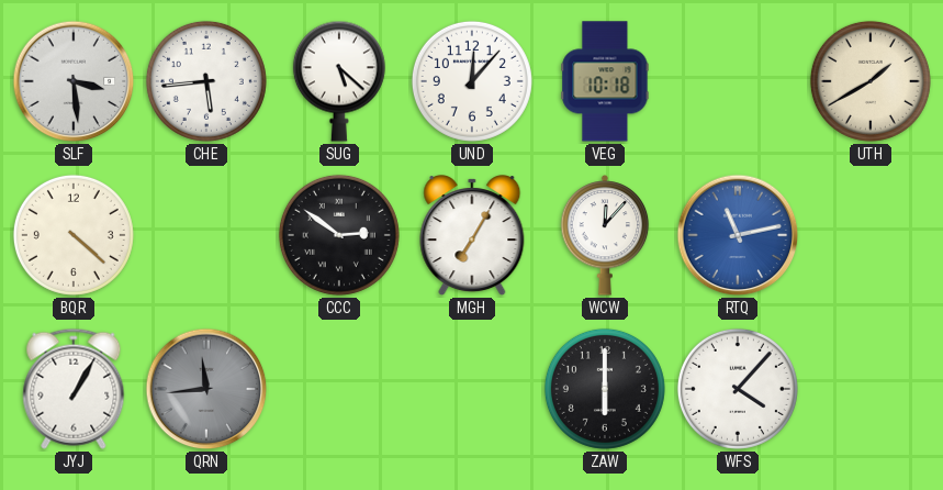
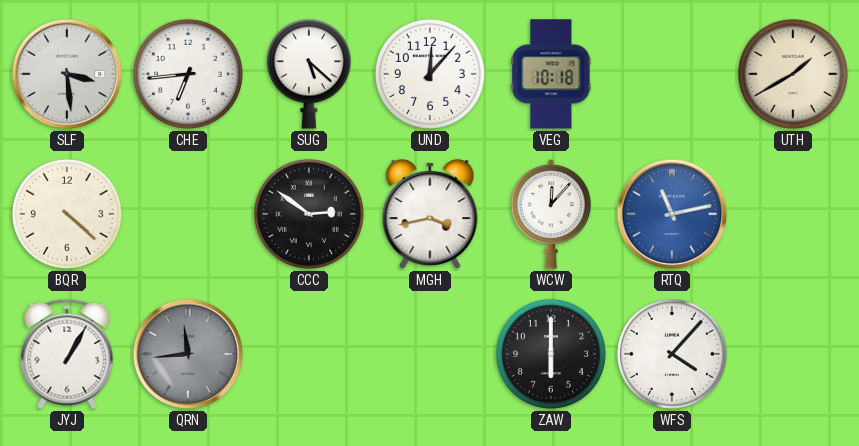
CHE: 5:44 -> 6:44
MGH: 7:05 -> 3:43
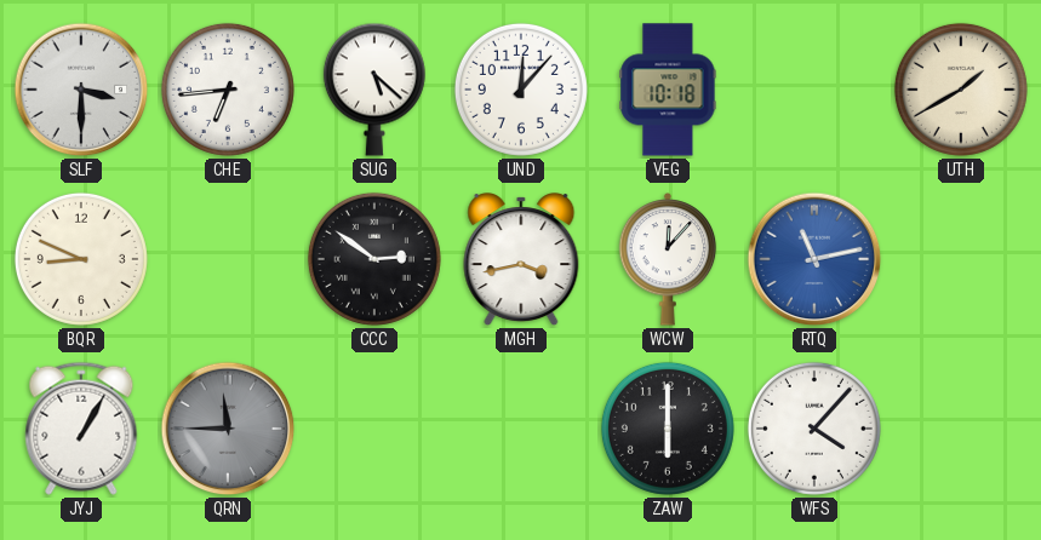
SLF: 3:29 -> 3:30
BQR: 4:22 -> 8:49
QRN: 11:44 -> 11:45
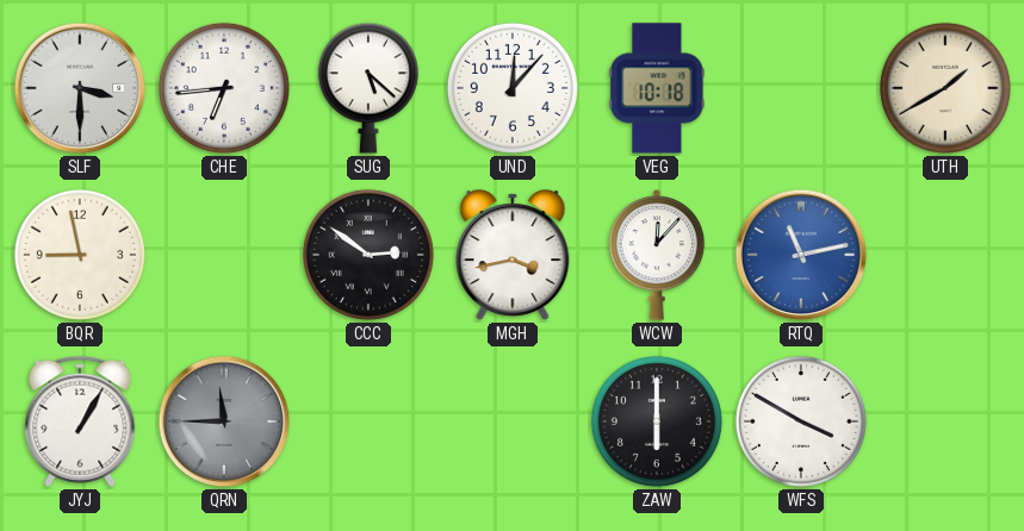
BQR: 8:49 -> 8:58
WFS: 4:07 -> 3:50
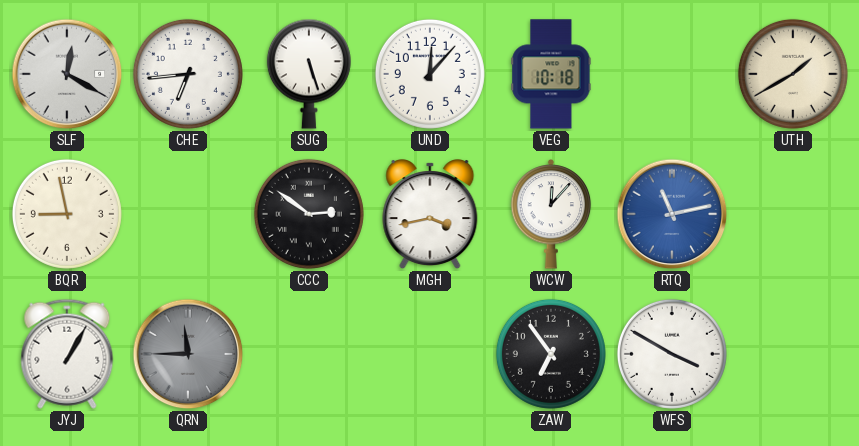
SLF: 3:30 -> 12:20
SUG: 5:22 -> 5:27
ZAW: 6:00 -> 6:54
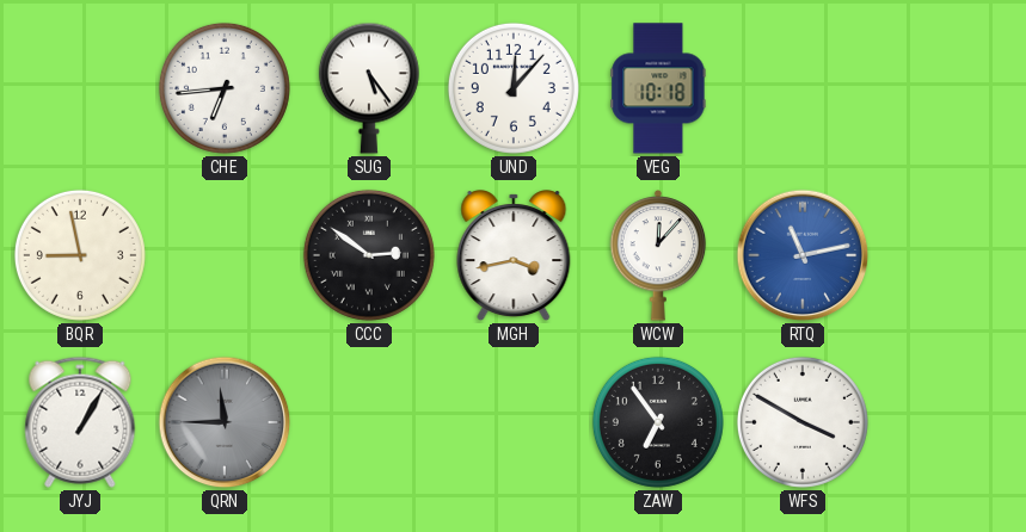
SLF: 12:20 -> none
SUG: 5:27 -> 5:24
UTH: 1:40 -> none
